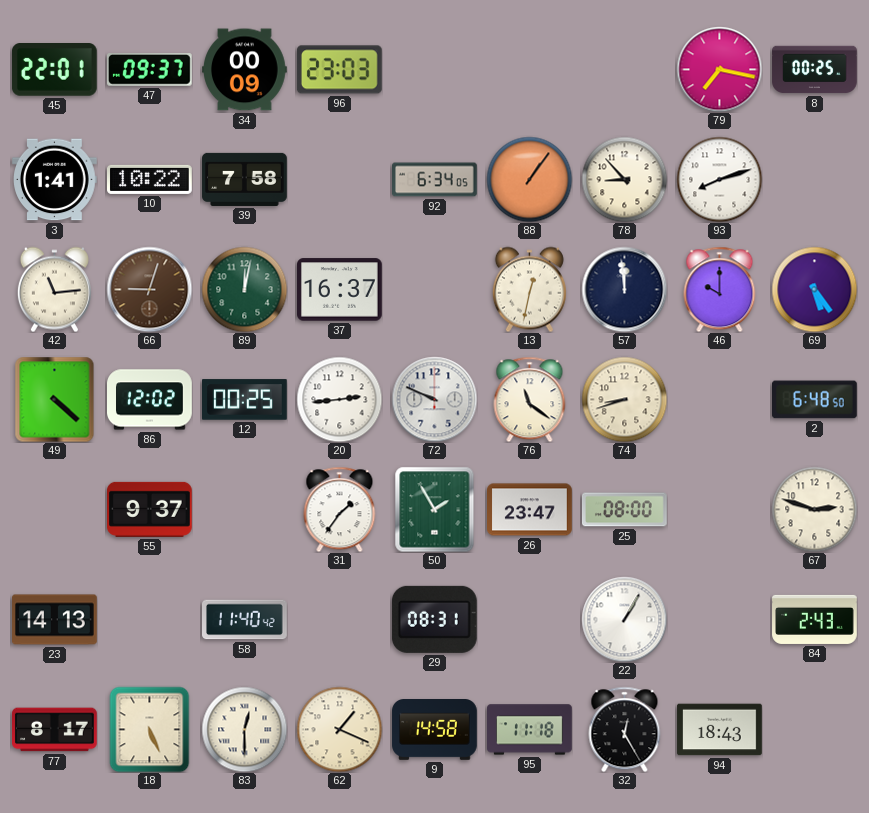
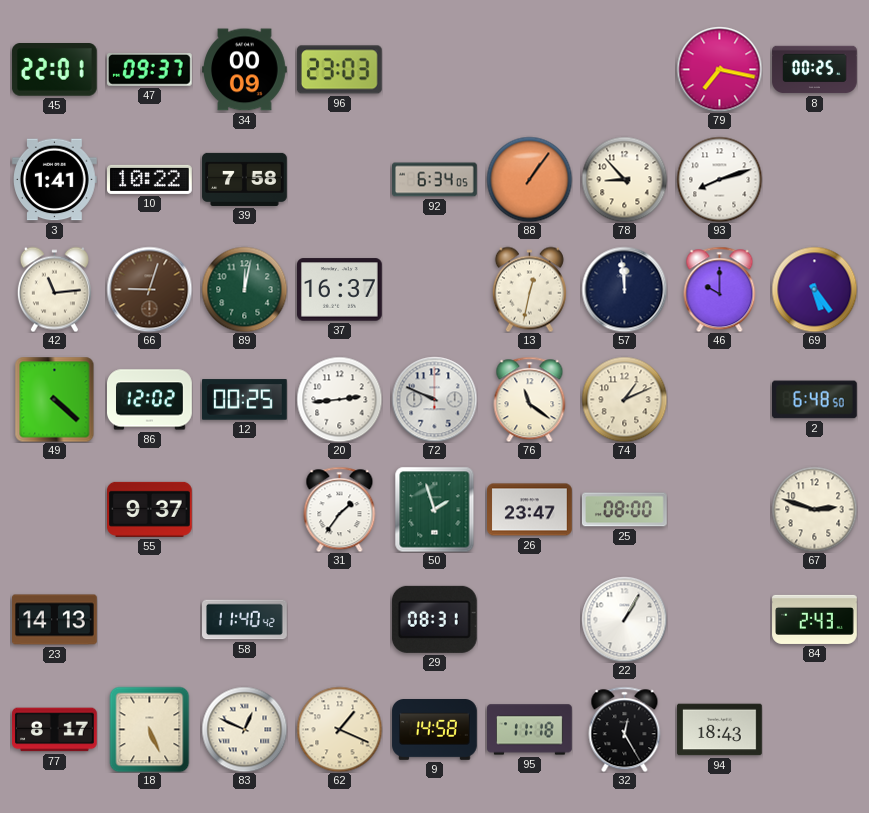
74: 8:42 -> 1:11
50: 1:55 -> 1:57
83: 12:30 -> 12:49
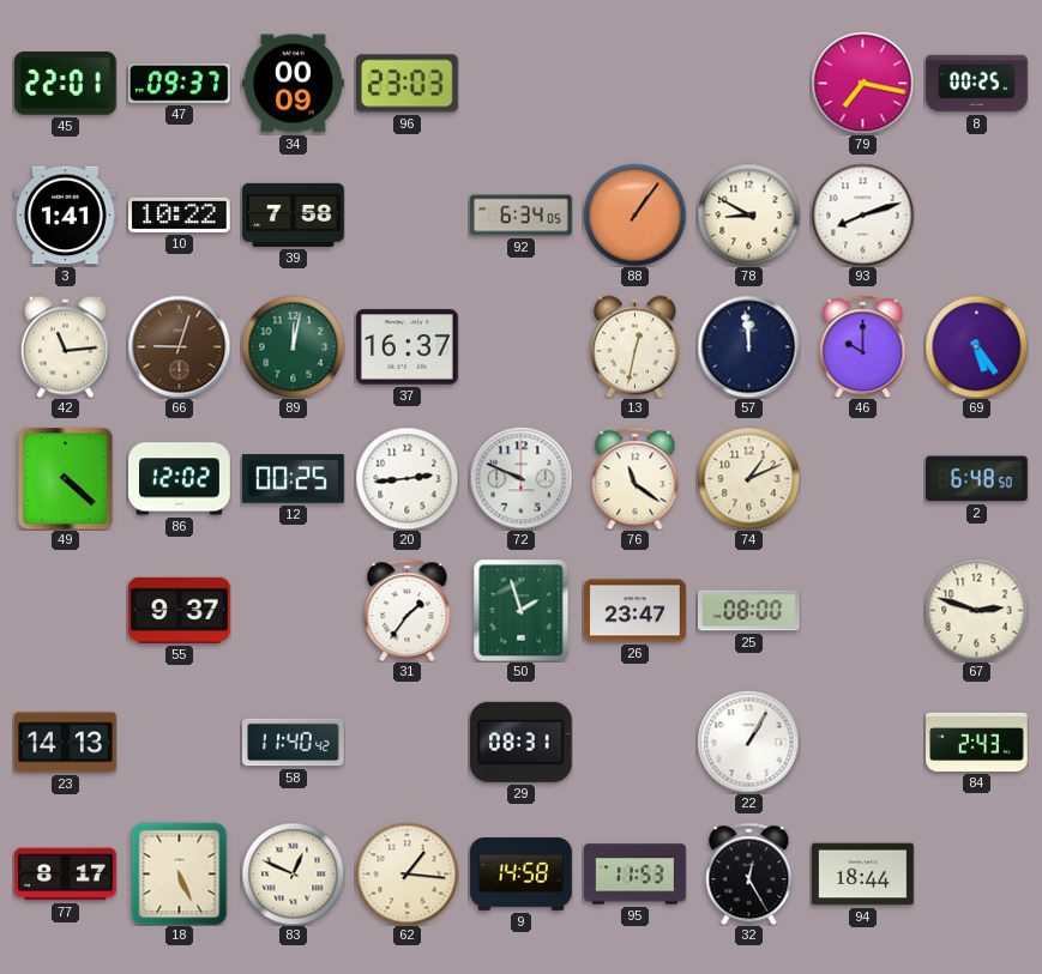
78: 8:53 -> 8:50
62: 1:19 -> 1:16
95: 11:18 -> 11:53
94: 18:43 -> 18:44
